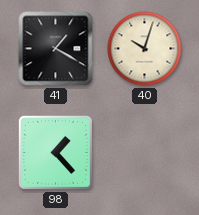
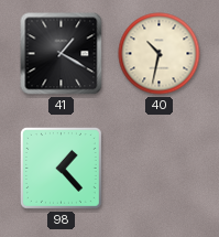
40: 10:03 -> 10:32
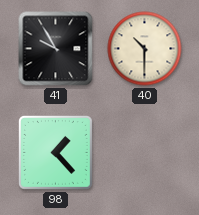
41: 1:20 -> 9:55
40: 10:32 -> 10:30
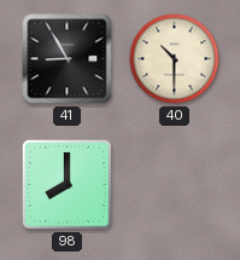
41: 9:55 -> 8:55
98: 1:23 -> 8:00
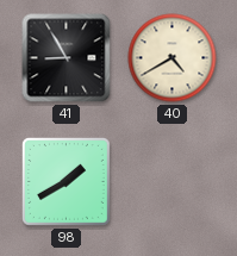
40: 10:30 -> 4:40
98: 8:00 -> 1:40
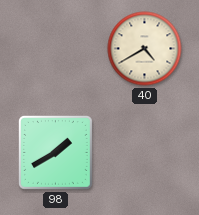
41: 8:55 -> none
